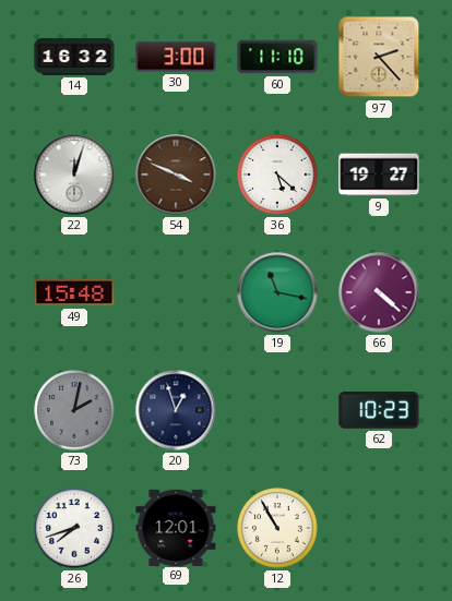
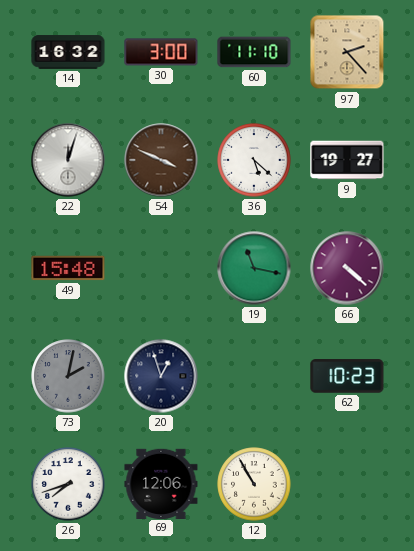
69: 12:01 -> 12:06
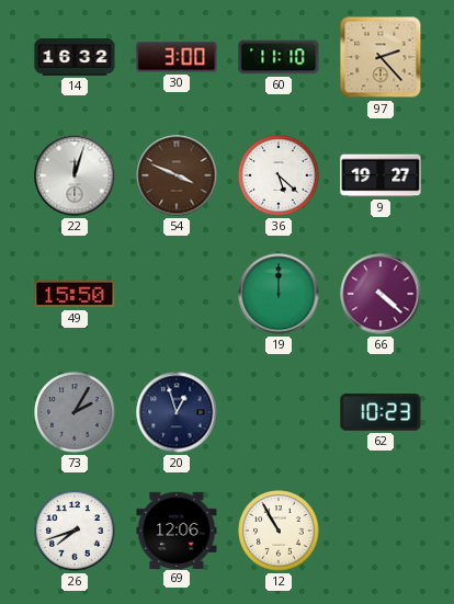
49: 15:48 -> 15:50
19: 11:17 -> 12:00
73: 2:02 -> 2:05
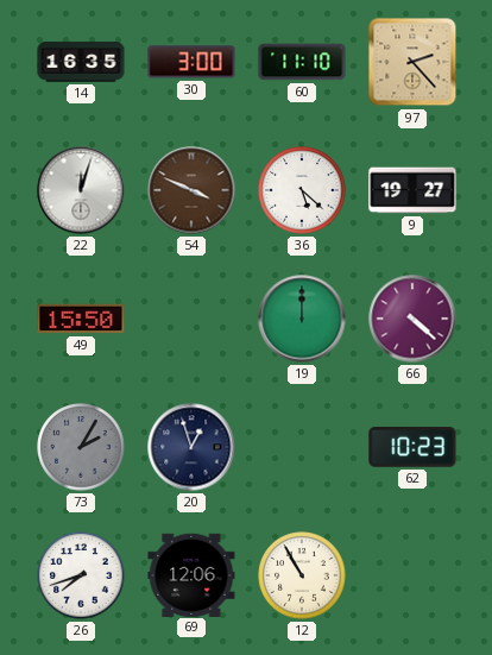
14: 16:32 -> 16:35
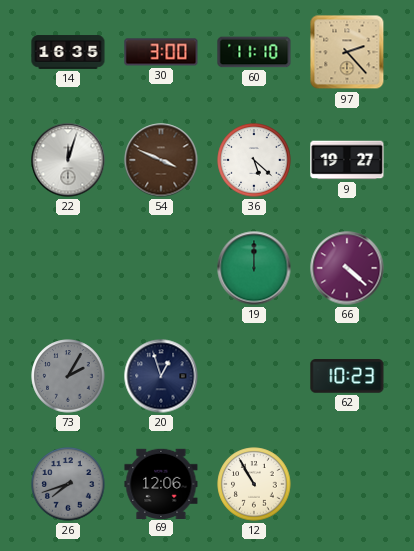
49: 15:50 -> none
26 dial: white -> grey
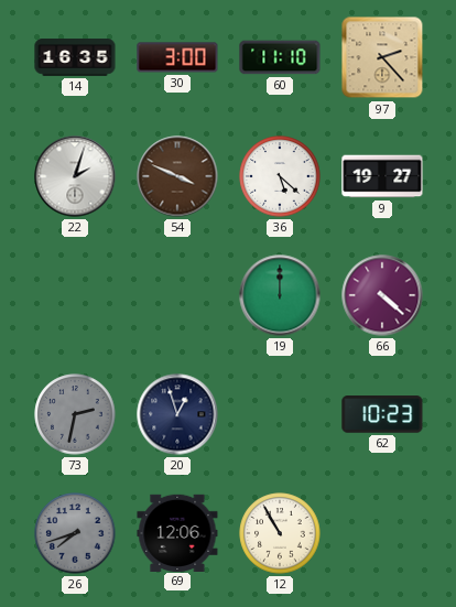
22: 12:03 -> 2:03
73: 2:05 -> 2:32
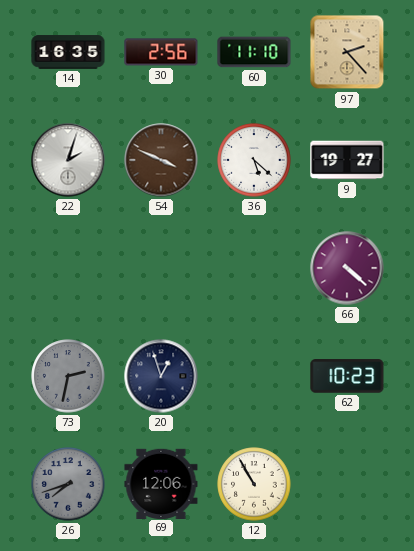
30: 3:00 -> 2:56
19: 12:00 -> none
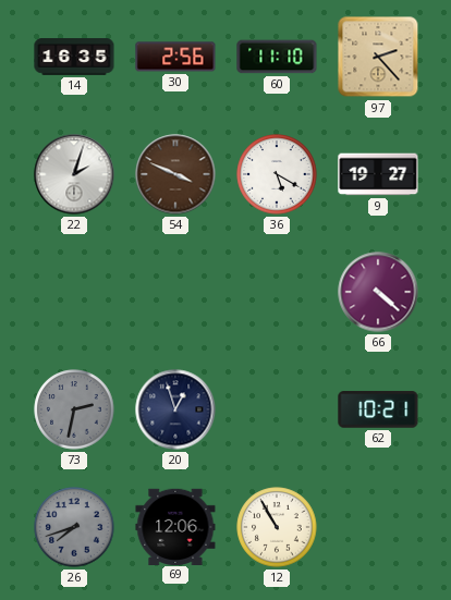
36: 5:22 -> 5:20
62: 10:23 -> 10:21
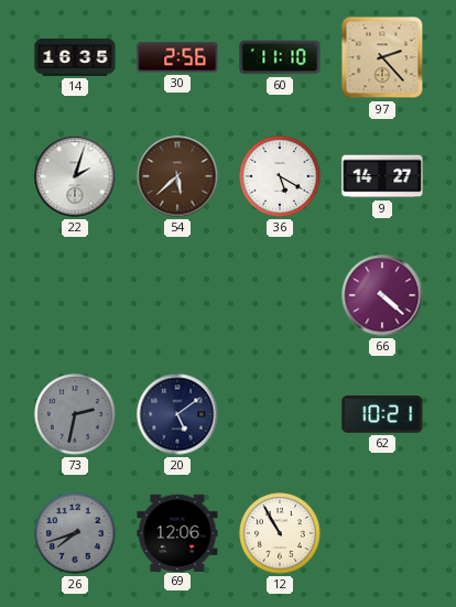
54: 3:49 -> 5:38
9: 19:27 -> 14:27
20: 12:57 -> 5:09
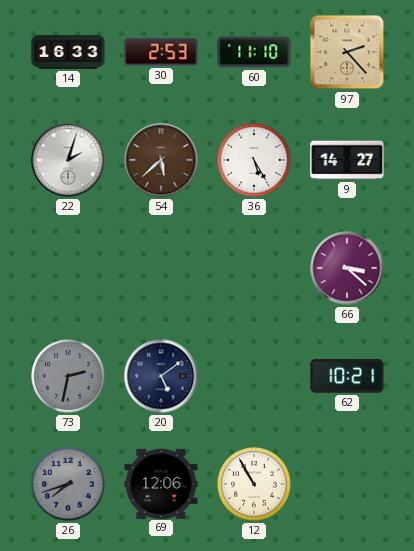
14: 16:35 -> 16:33
30: 2:56 -> 2:53
36: 5:20 -> 5:25
66: 4:22 -> 3:22
